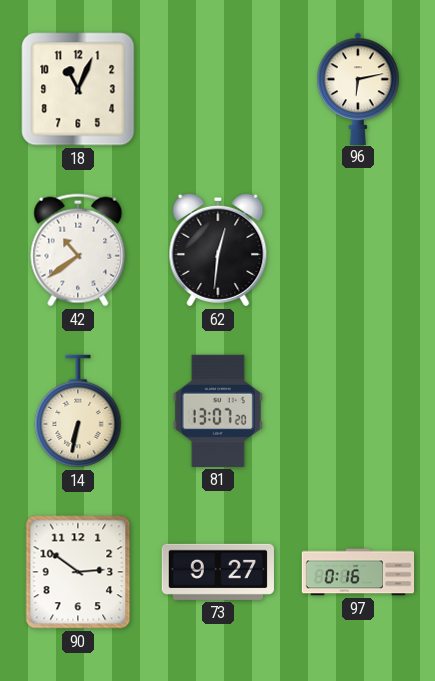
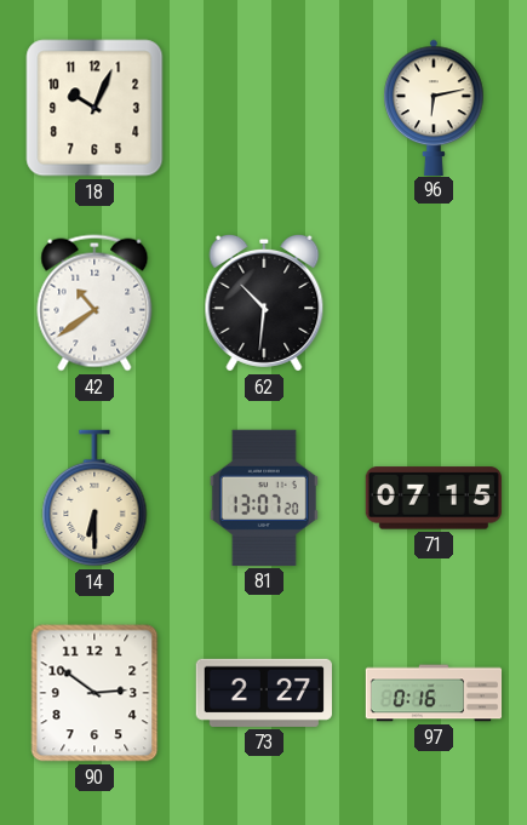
18: 11:04 -> 10:04
62: 12:31 -> 10:31
14: 6:32 -> 6:30
71: none -> 07:15
73: 9:27 -> 2:27
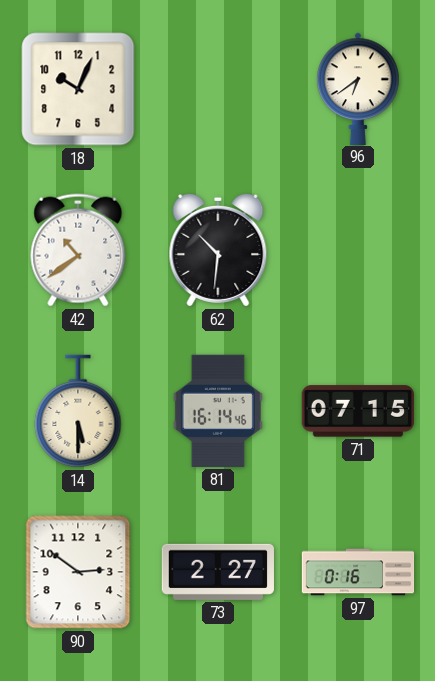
96: 6:13 -> 6:39
14: 6:30 -> 5:30
81: 13:07 -> 16:14
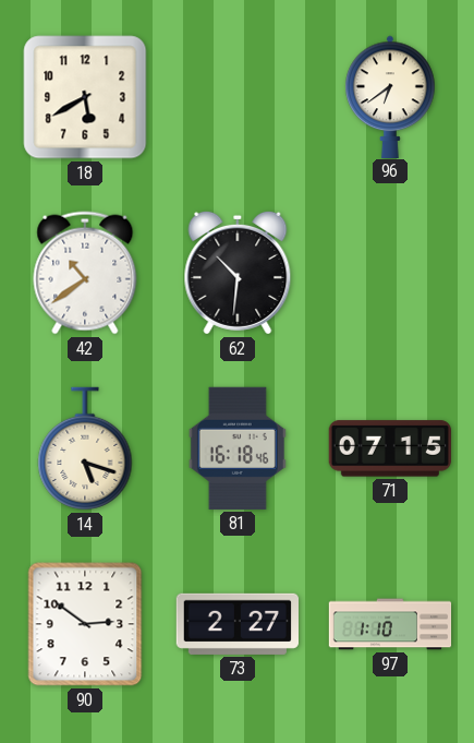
18: 10:04 -> 5:40
14: 5:30 -> 5:18
81: 16:14 -> 16:18
97: 0:16 -> 1:10
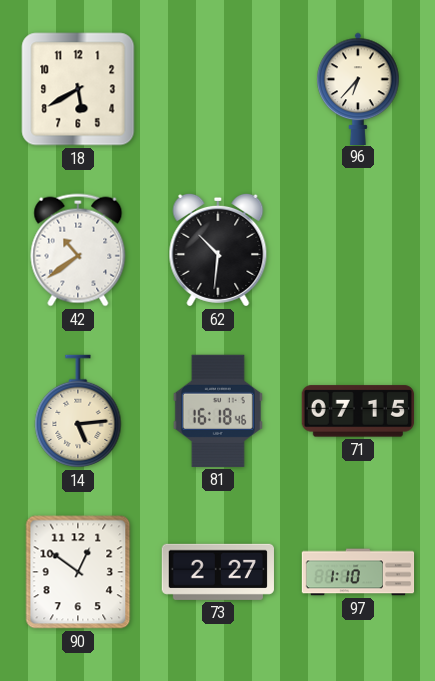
96: 6:39 -> 6:37
14: 5:18 -> 5:14
90: 2:51 -> 12:51
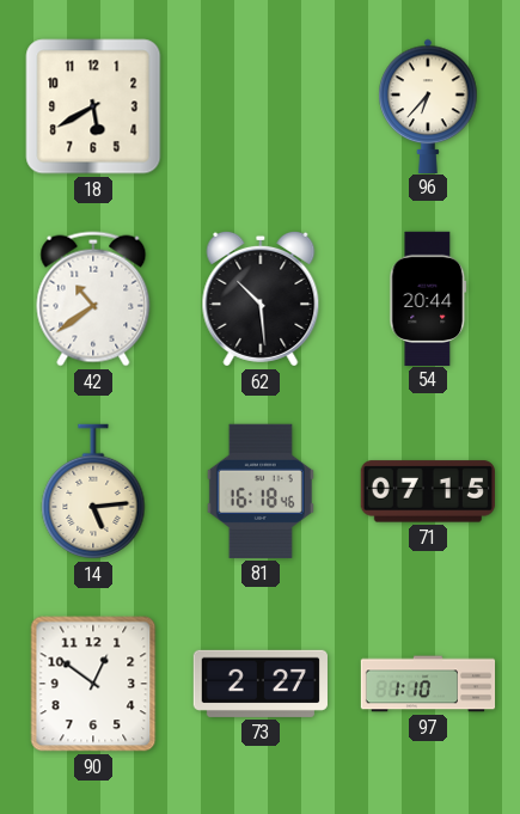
62: 10:31 -> 10:29
54: none -> 20:44
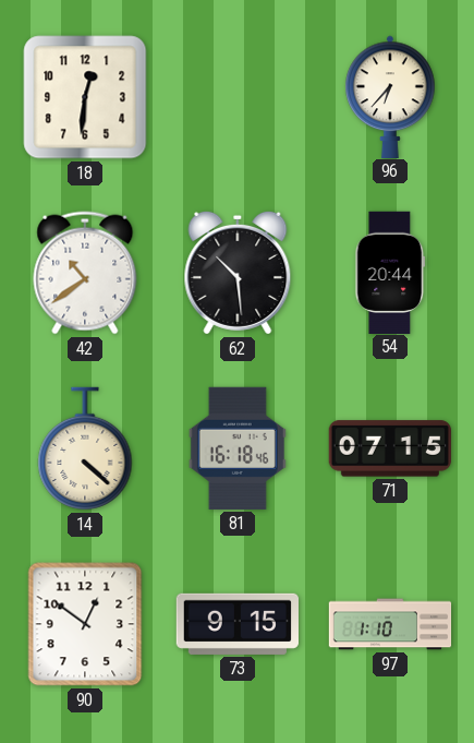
18: 5:40 -> 12:31
14: 5:14 -> 4:22
73: 2:27 -> 9:15
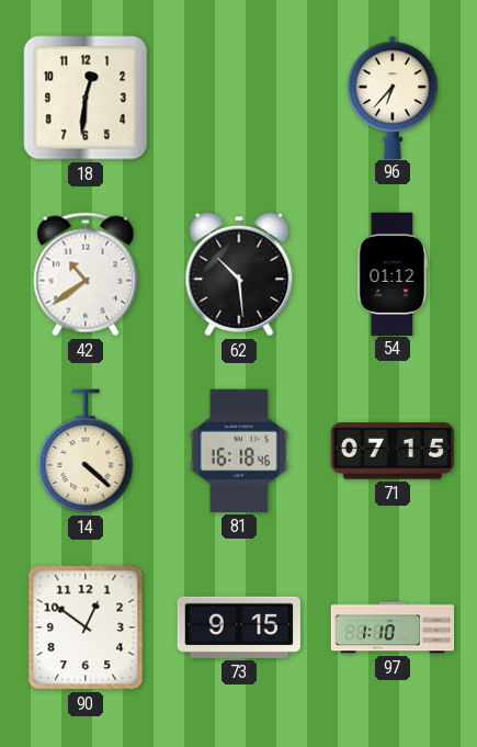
54: 20:44 -> 01:12
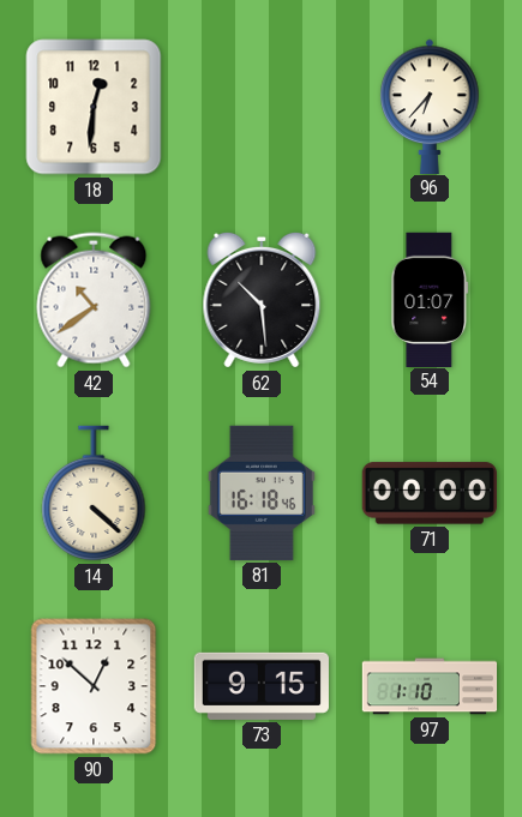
54: 01:12 -> 01:07
71: 07:15 -> 00:00
90: 12:51 -> 12:52
